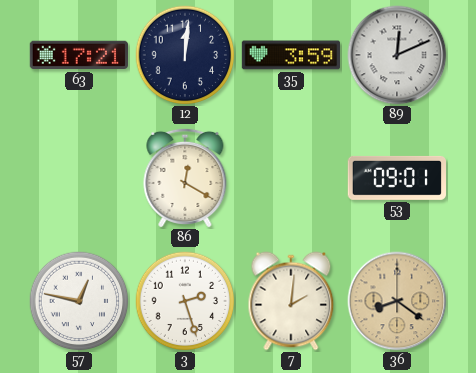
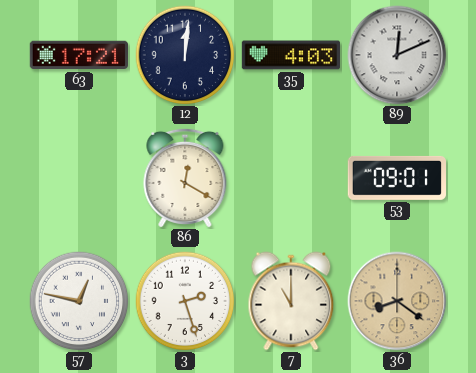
35: 3:59 -> 4:03
7: 2:01 -> 11:00
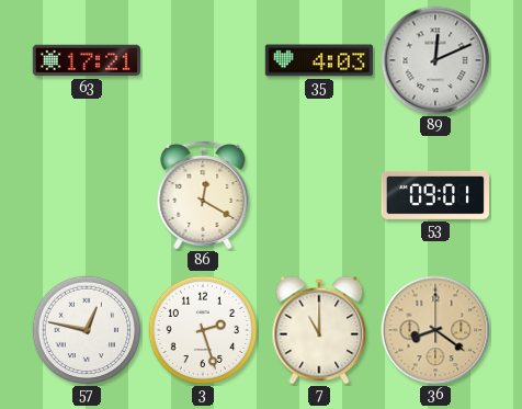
12: 12:01 -> none
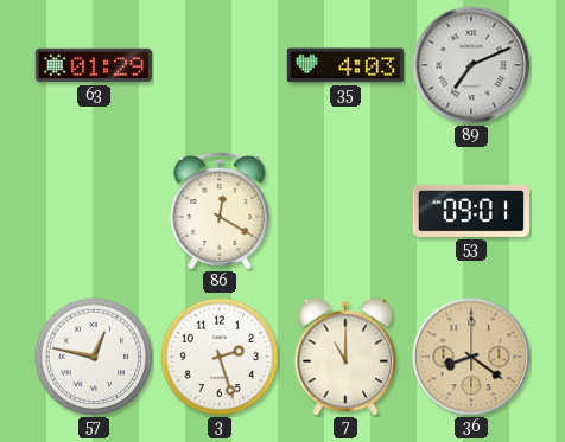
63: 17:21 -> 01:29
89: 12:11 -> 7:11
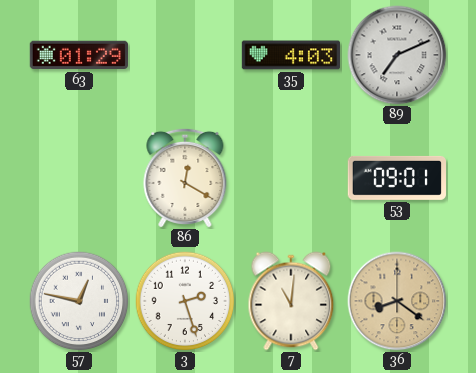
7: 11:00 -> 11:01
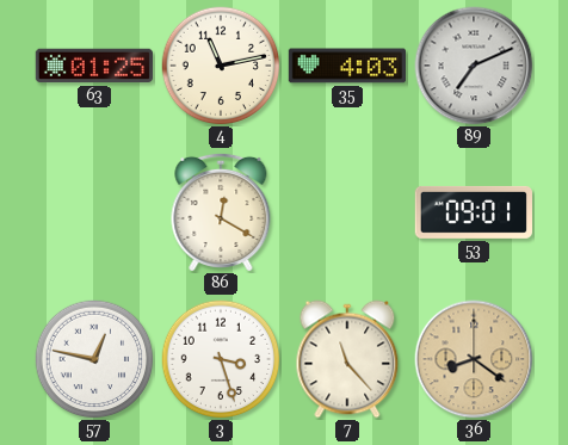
63: 01:29 -> 01:25
4: none -> 11:13
3: 2:27 -> 3:27
7: 11:01 -> 11:23
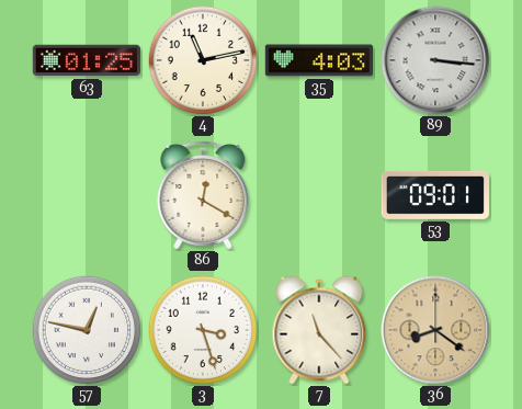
89: 7:11 -> 3:16
